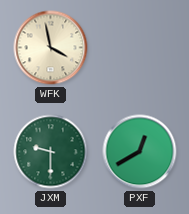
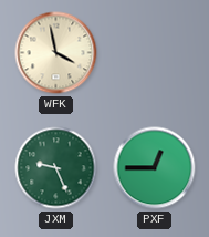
JXM: 9:30 -> 9:26
PXF: 12:40 -> 12:45
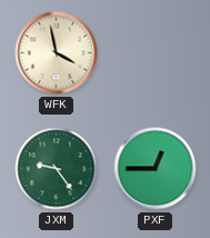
JXM: 9:26 -> 9:24
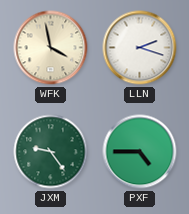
LLN: none -> 2:18
PXF: 12:45 -> 4:45
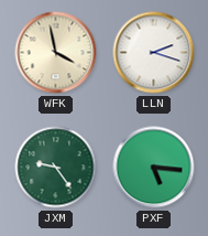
PXF: 4:45 -> 5:16
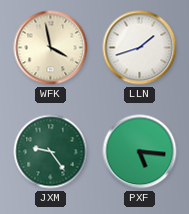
LLN: 2:18 -> 1:42
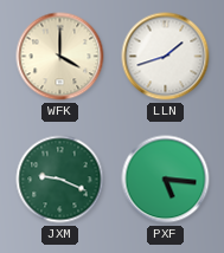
WFK: 3:58 -> 4:00
JXM: 9:24 -> 9:19
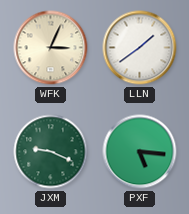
WFK: 4:00 -> 3:04
LLN: 1:42 -> 1:39
